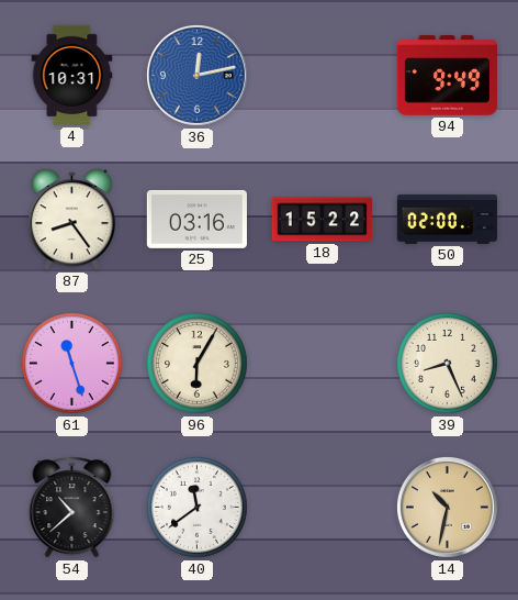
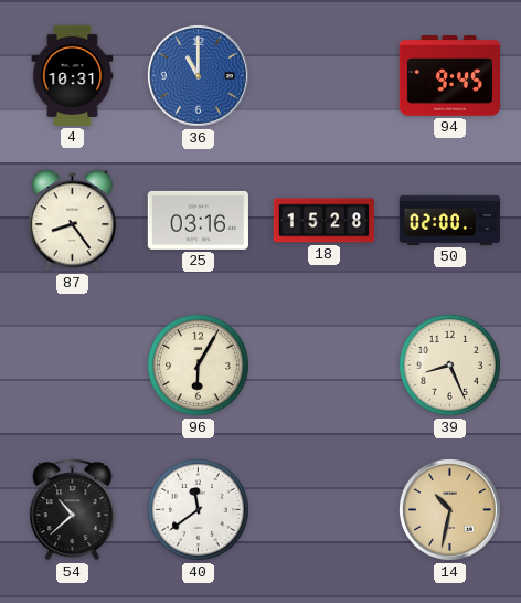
36: 12:13 -> 11:00
94: 9:49 -> 9:45
18: 15:22 -> 15:28
61: 11:27 -> none
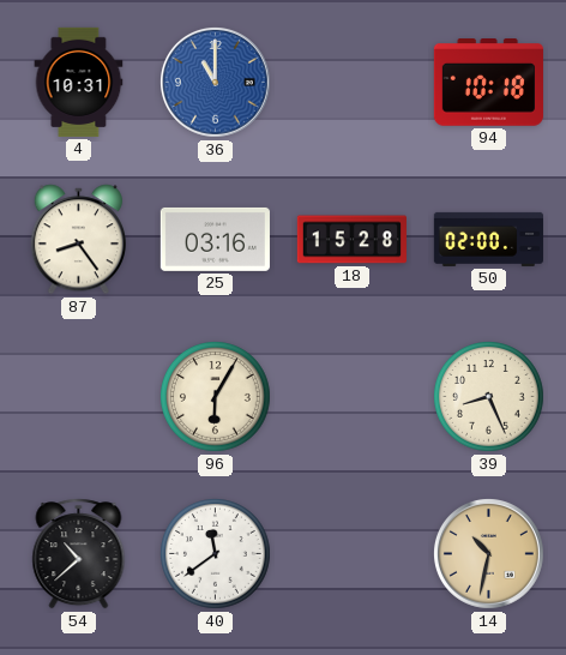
94: 9:45 -> 10:18
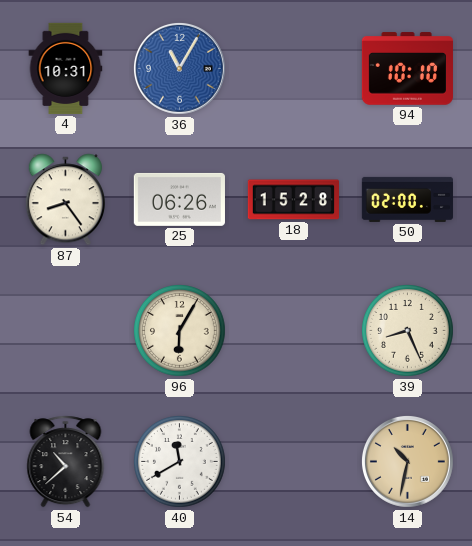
36: 11:00 -> 11:05
94: 10:18 -> 10:10
25: 03:16 -> 06:26
40: 11:39 -> 11:40
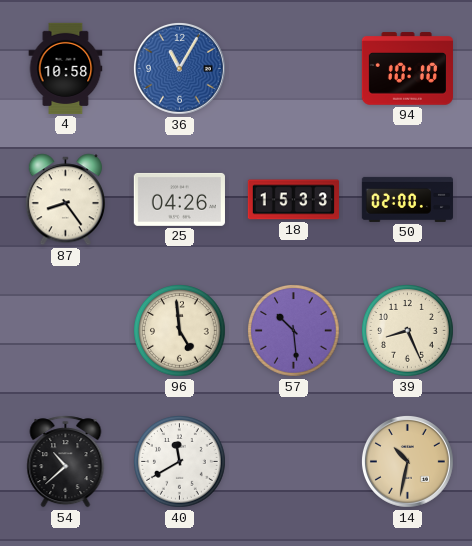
4: 10:31 -> 10:58
25: 06:26 -> 04:26
18: 15:28 -> 15:33
96: 6:05 -> 4:59
57: none -> 10:29
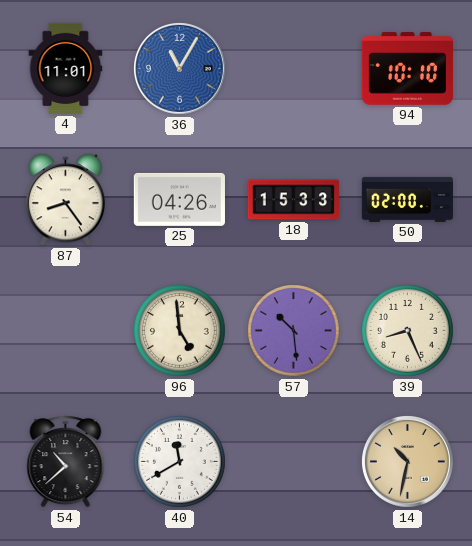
4: 10:58 -> 11:01
